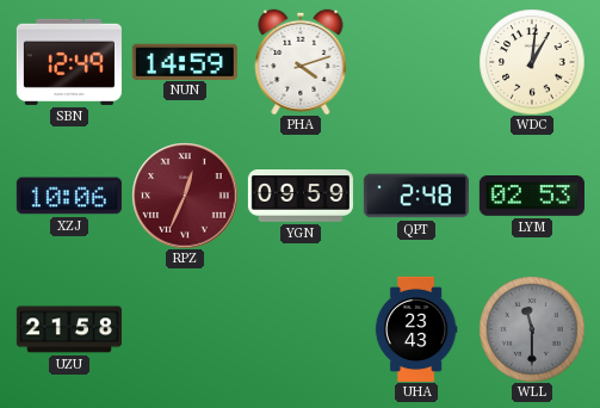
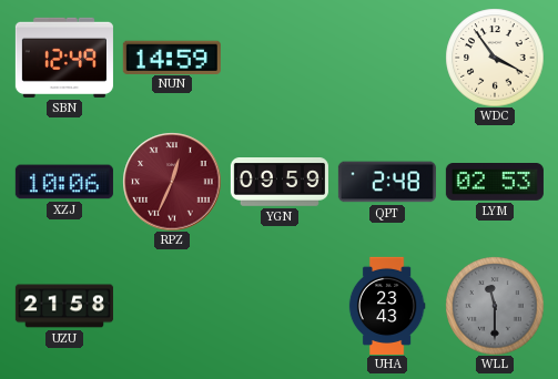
PHA: 4:12 -> none
WDC: 1:01 -> 3:54
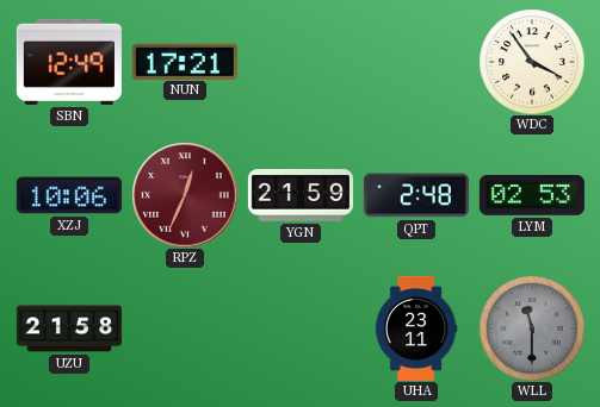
NUN: 14:59 -> 17:21
YGN: 09:59 -> 21:59
UHA: 23:43 -> 23:11
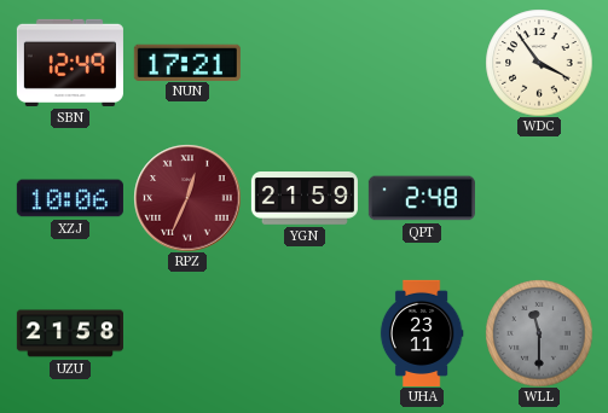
LYM: 02:53 -> none
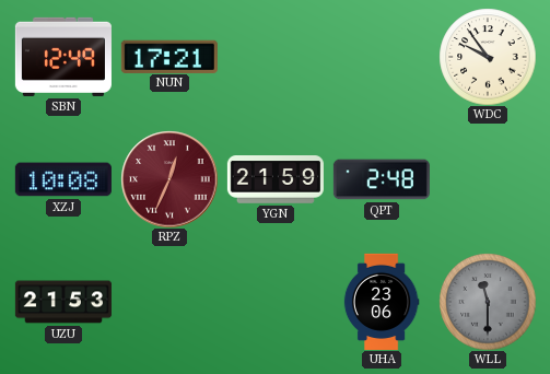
WDC: 3:54 -> 9:54
XZJ: 10:06 -> 10:08
UZU: 21:58 -> 21:53
UHA: 23:11 -> 23:06
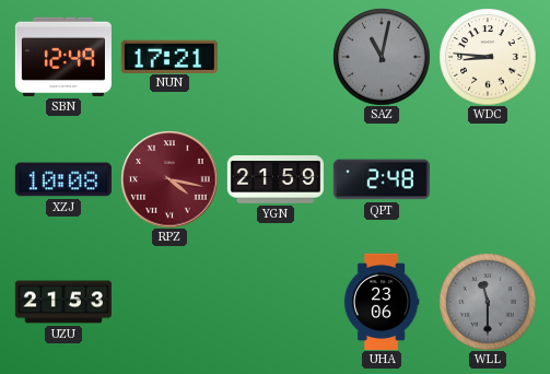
SAZ: none -> 11:02
WDC: 9:54 -> 8:46
RPZ: 12:34 -> 4:17
